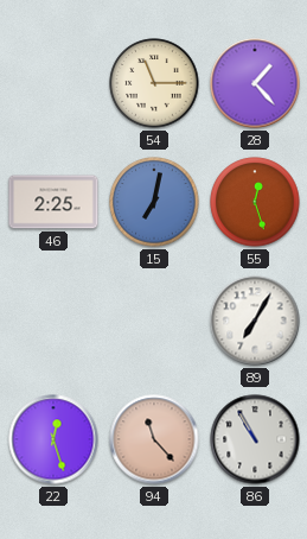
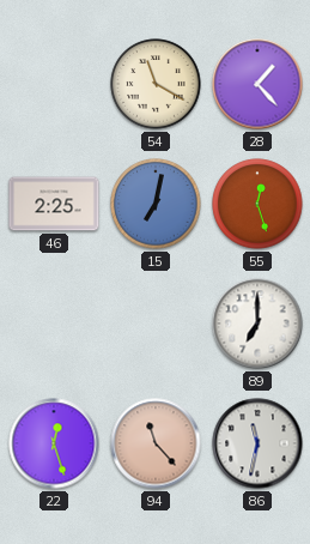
54: 11:15 -> 11:20
89: 7:05 -> 7:00
86: 10:55 -> 11:32
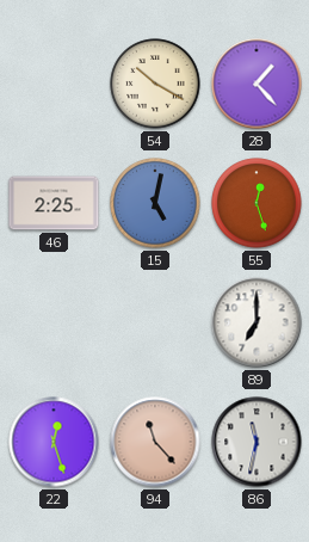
54: 11:20 -> 10:20
15: 7:02 -> 5:02
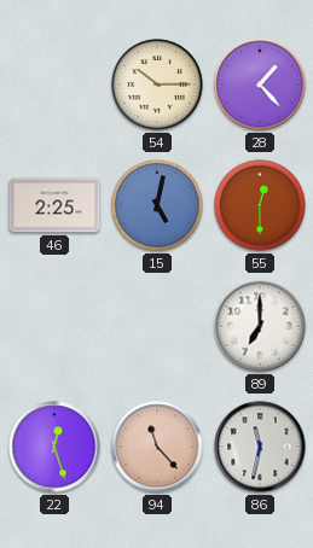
54: 10:20 -> 10:15
55: 12:27 -> 12:30
